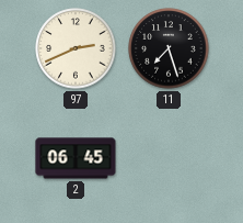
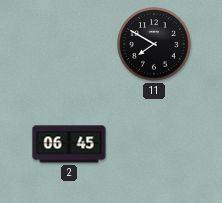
97: 2:41 -> none
11: 7:27 -> 7:50
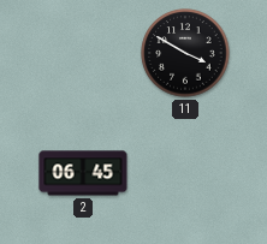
11: 7:50 -> 3:50
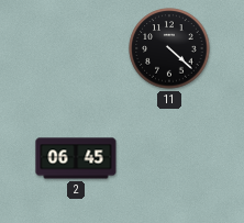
11: 3:50 -> 4:22
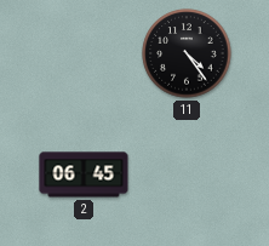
11: 4:22 -> 4:24
